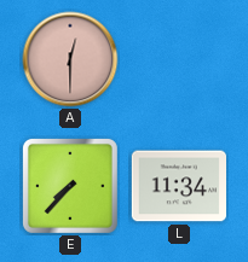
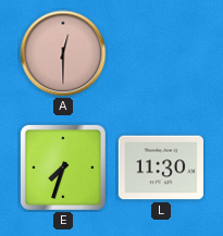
E: 7:37 -> 7:33
L: 11:34 -> 11:30
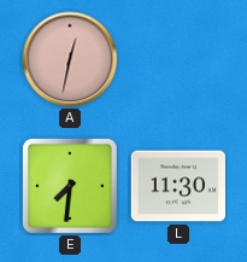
A: 12:30 -> 12:32
E: 7:33 -> 7:31
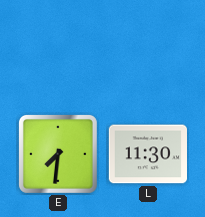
A: 12:32 -> none
